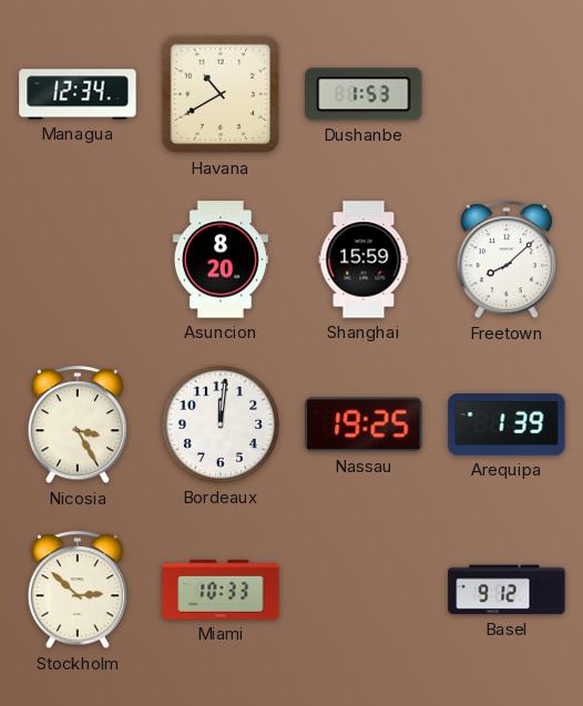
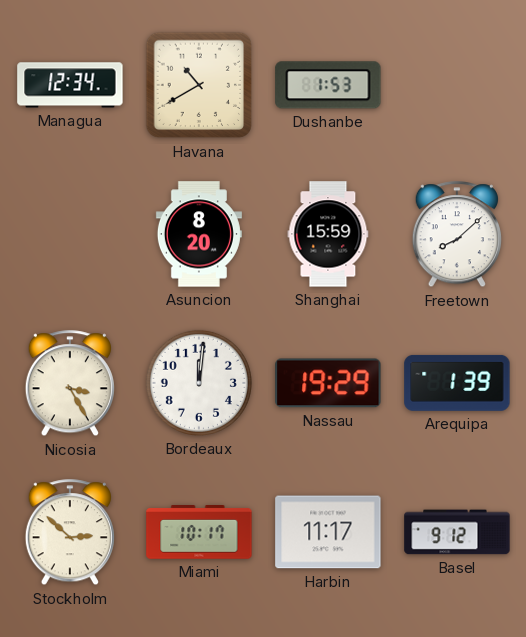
Nassau: 19:25 -> 19:29
Miami: 10:33 -> 10:17
Harbin: none -> 11:17
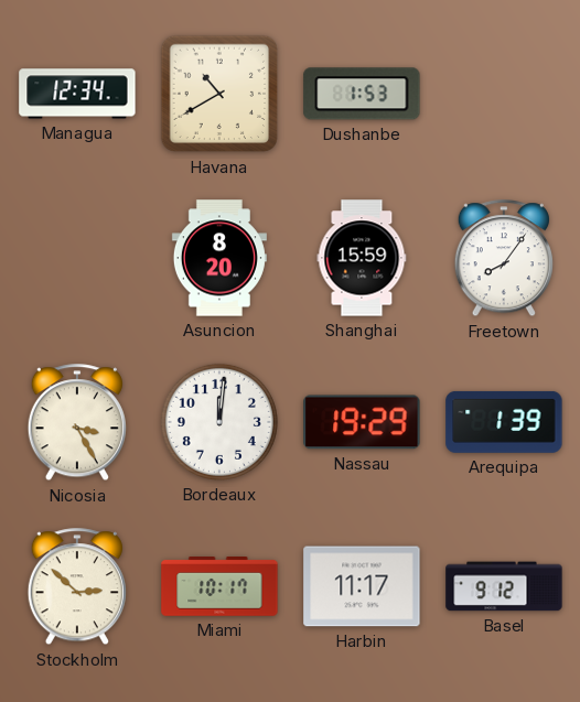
Freetown: 8:08 -> 8:06
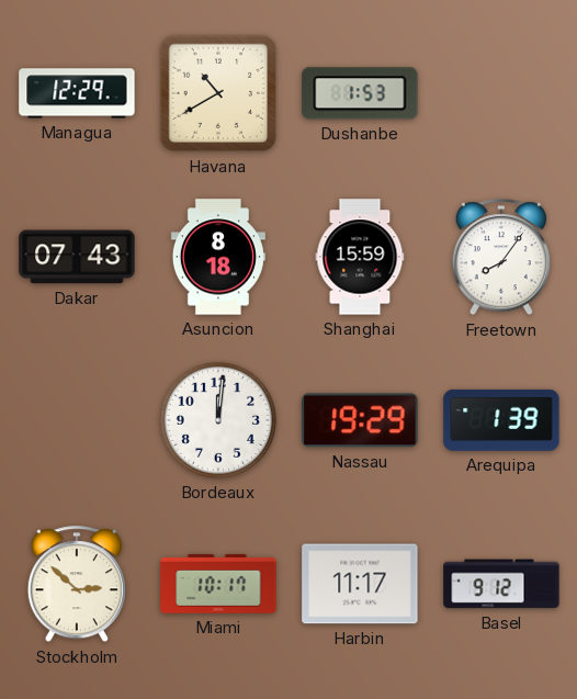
Managua: 12:34 -> 12:29
Dakar: none -> 07:43
Asuncion: 8:20 -> 8:18
Nicosia: 3:25 -> none
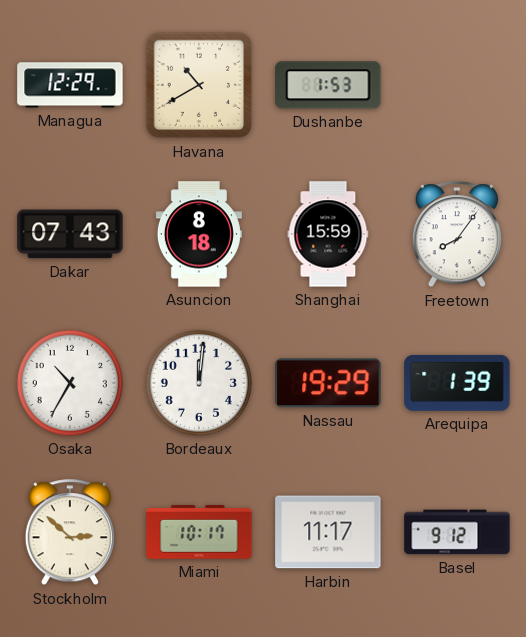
Osaka: none -> 10:35
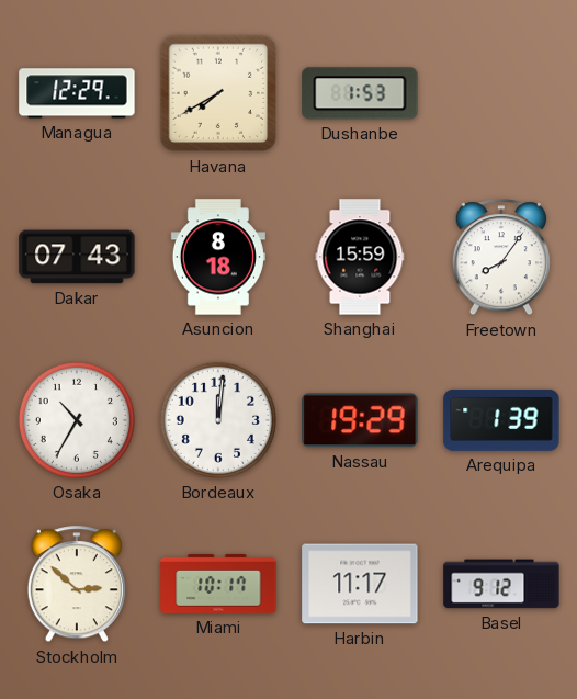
Havana: 10:40 -> 7:40
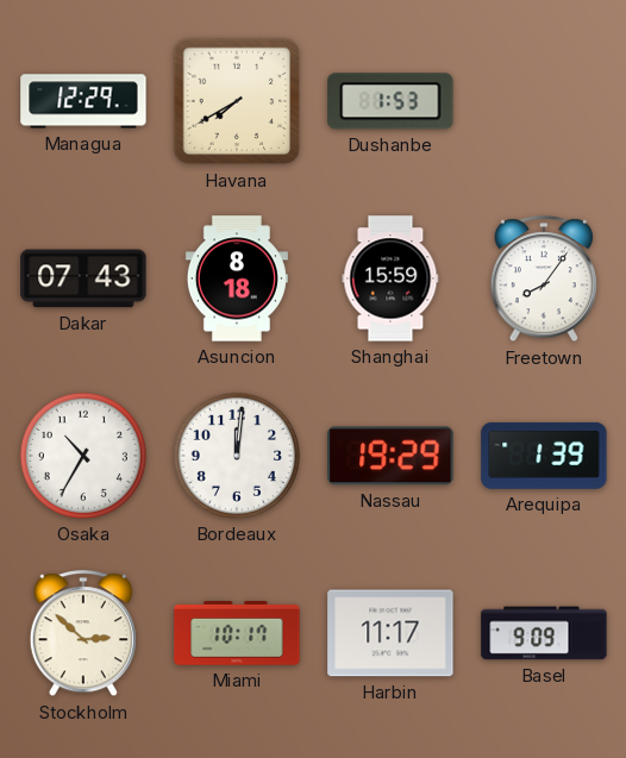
Basel: 9:12 -> 9:09
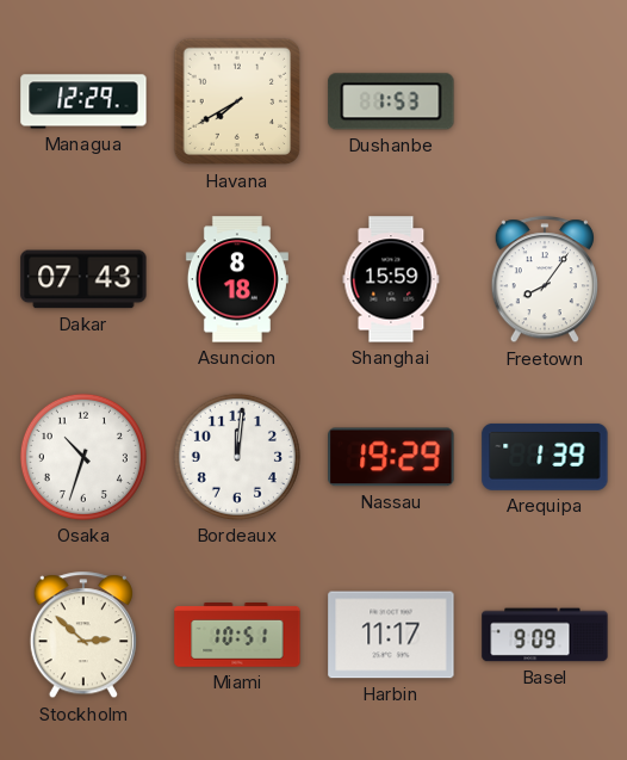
Osaka: 10:35 -> 10:33
Miami: 10:17 -> 10:51
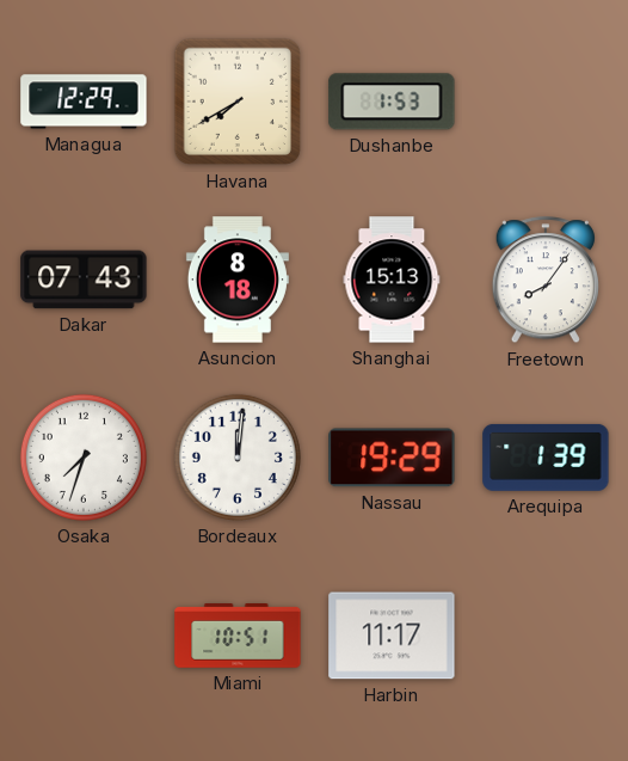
Shanghai: 15:59 -> 15:13
Osaka: 10:33 -> 7:33
Stockholm: 2:52 -> none
Basel: 9:09 -> none
